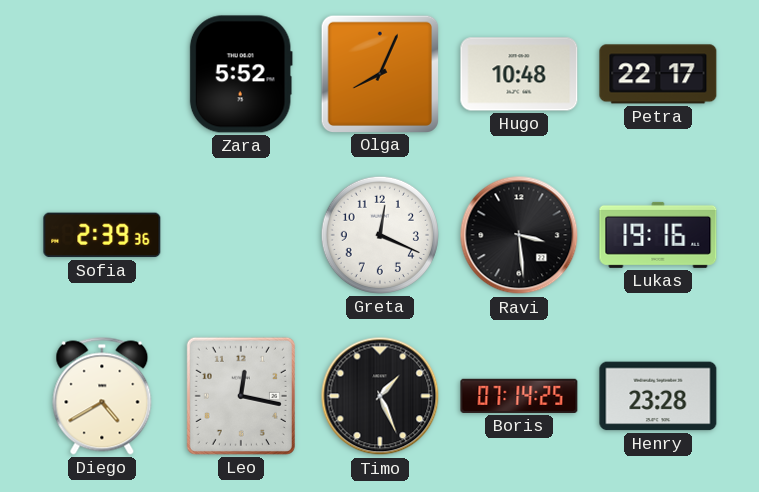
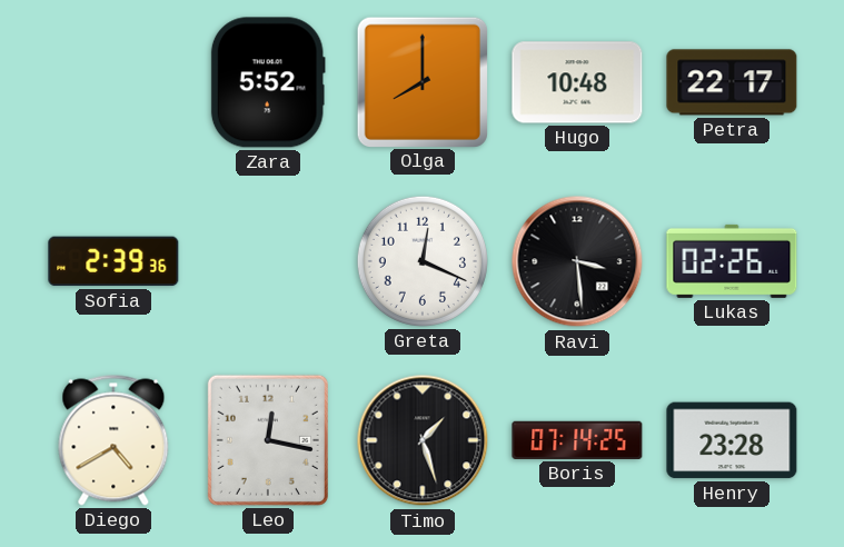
Olga: 8:04 -> 8:00
Lukas: 19:16 -> 02:26
Timo: 1:26 -> 1:27
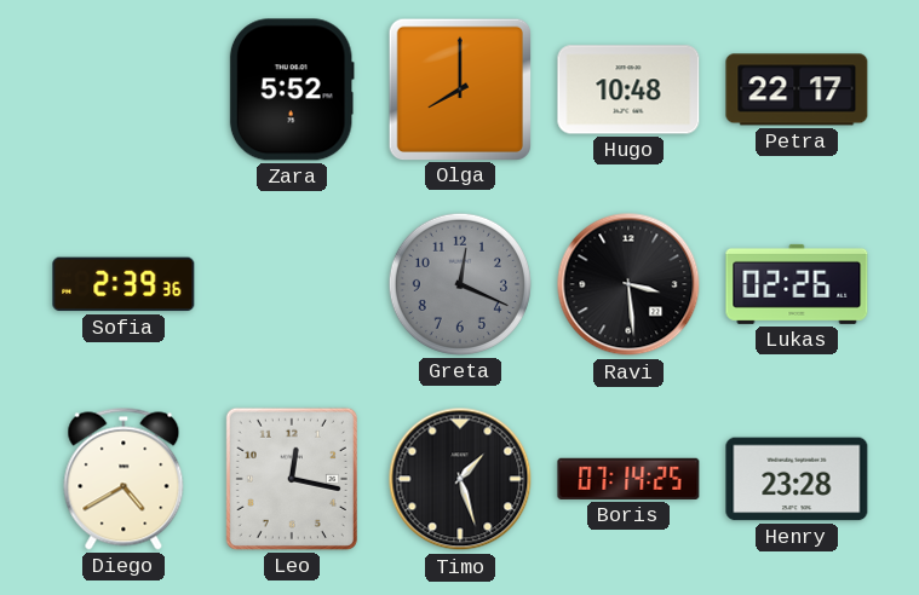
Greta dial: white -> grey
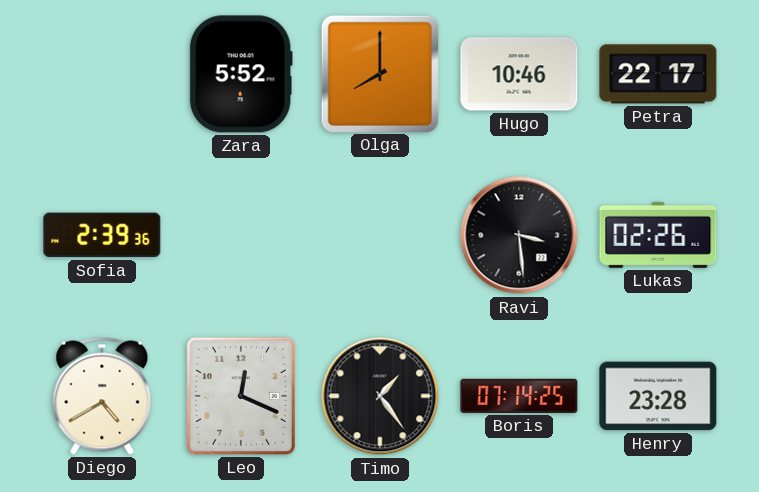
Hugo: 10:48 -> 10:46
Greta: 12:19 -> none
Leo: 12:17 -> 12:19
Timo: 1:27 -> 1:24
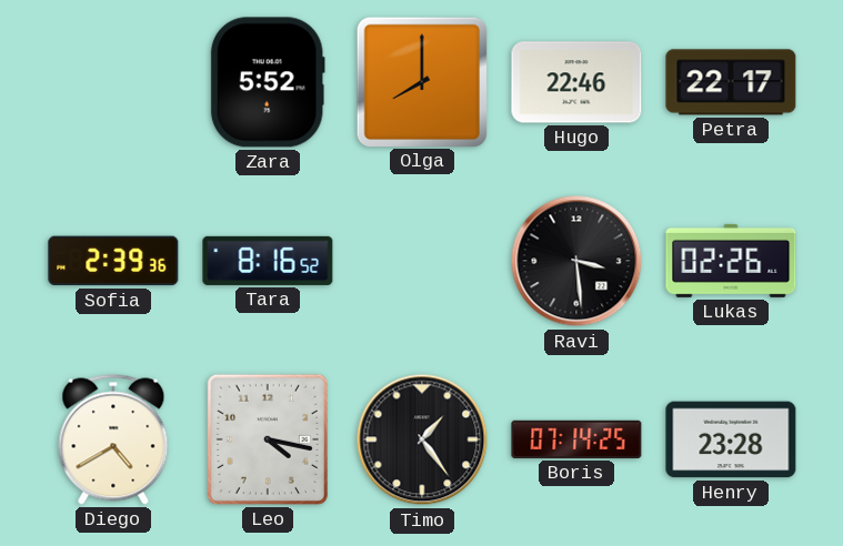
Hugo: 10:46 -> 22:46
Tara: none -> 8:16
Leo: 12:19 -> 4:17
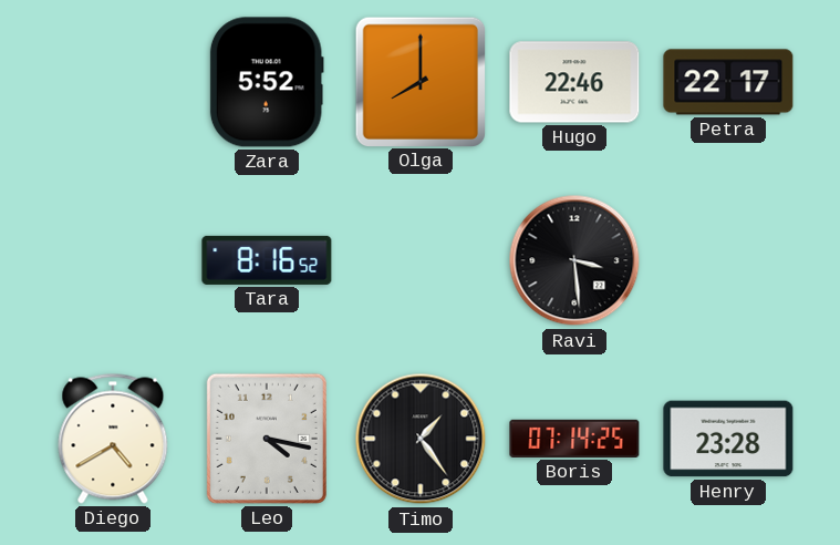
Sofia: 2:39 -> none
Lukas: 02:26 -> none
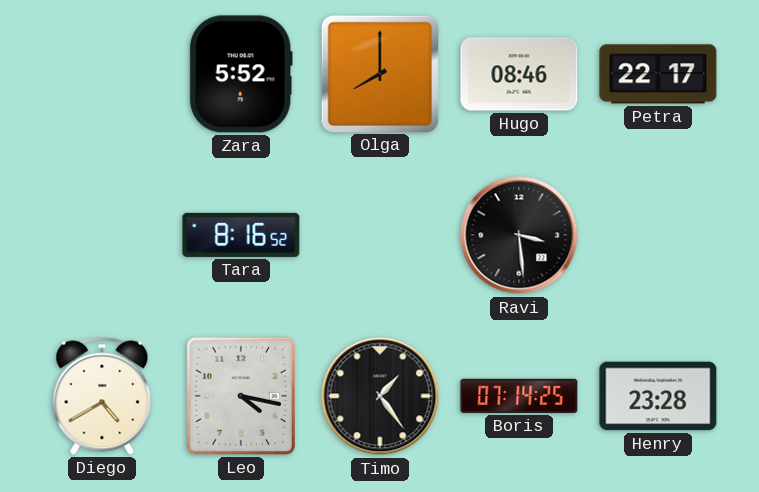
Hugo: 22:46 -> 08:46
